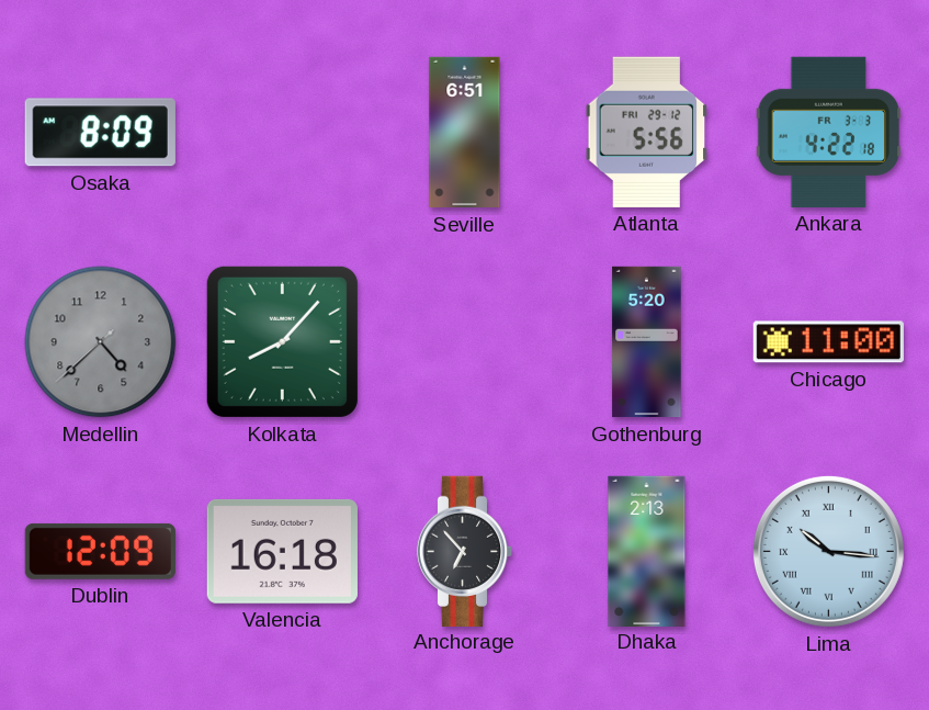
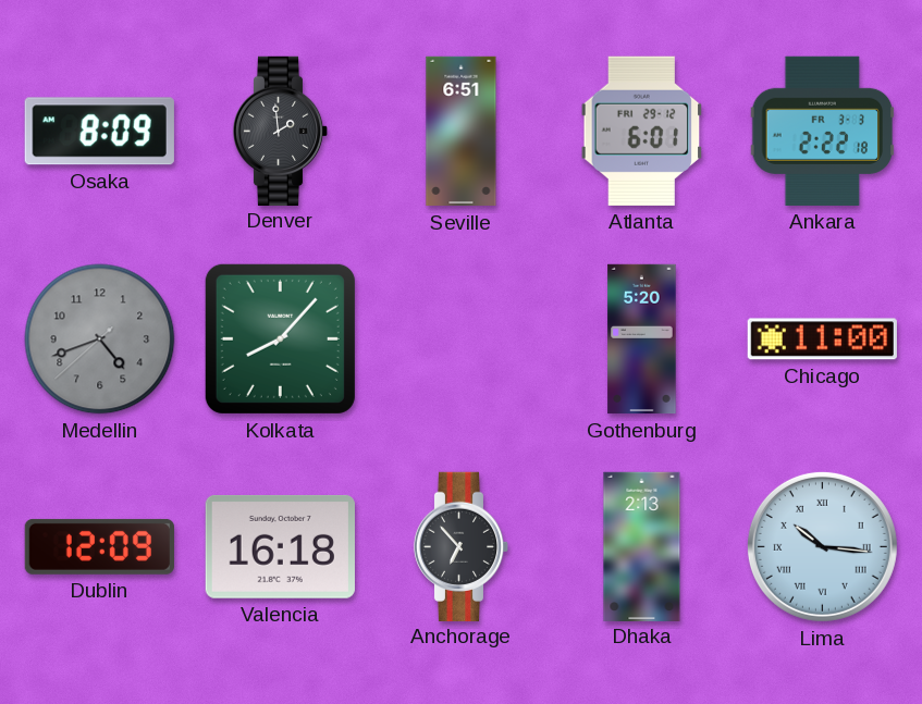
Denver: none -> 1:59
Atlanta: 5:56 -> 6:01
Ankara: 4:22 -> 2:22
Medellin: 4:37 -> 4:41
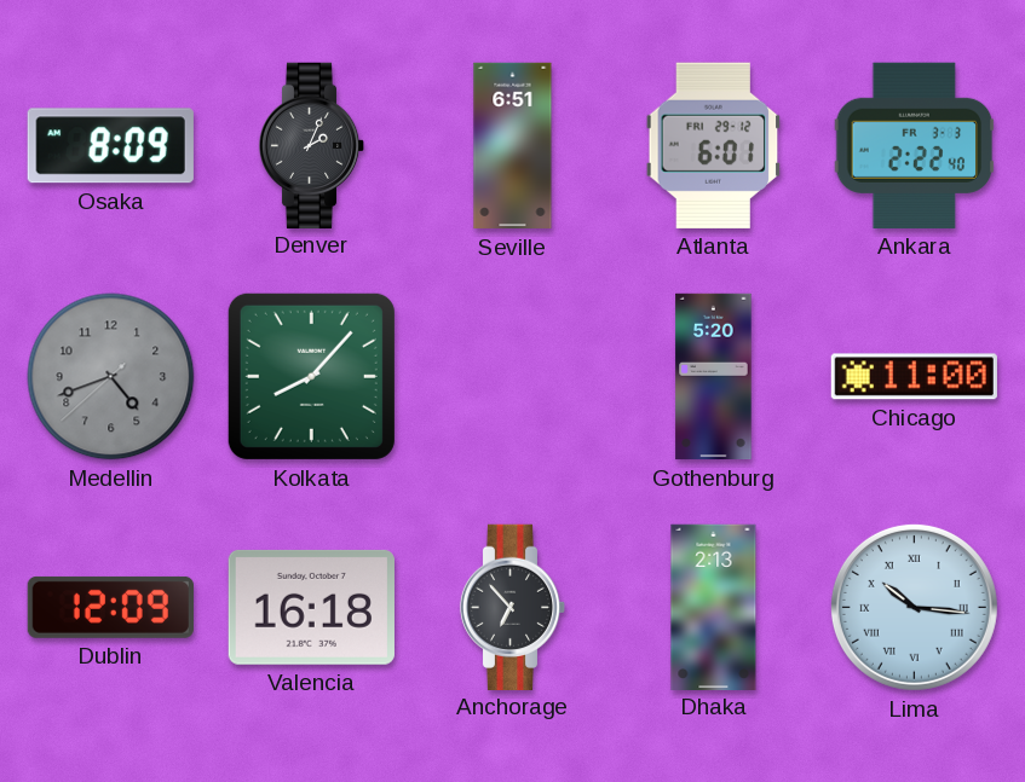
Denver: 1:59 -> 2:04
Ankara: 2:22:18 -> 2:22:40
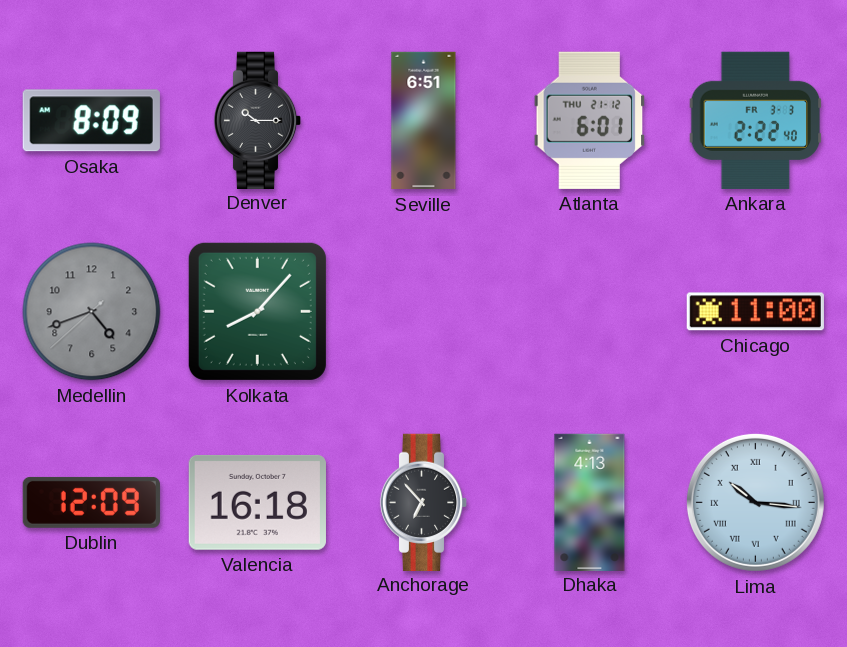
Denver: 2:04 -> 10:15
Atlanta date: FRI 29-12 -> THU 21-12
Gothenburg: 5:20 -> none
Dhaka: 2:13 -> 4:13
